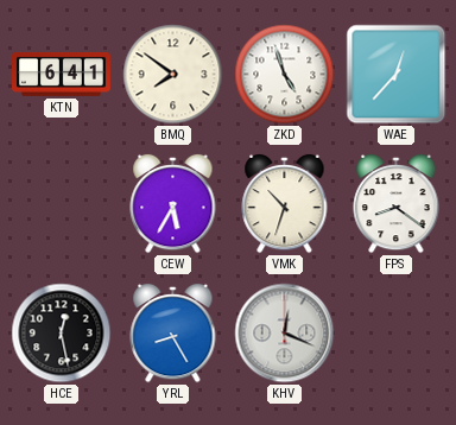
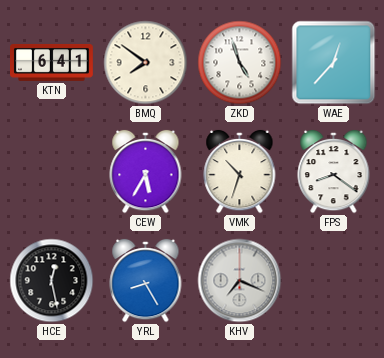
KHV: 12:19 -> 7:19
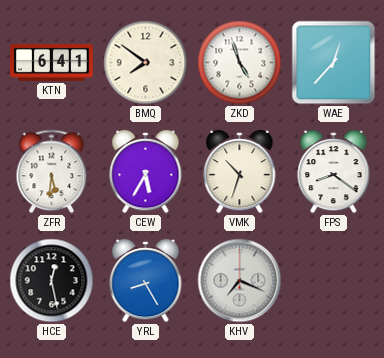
ZFR: none -> 5:31
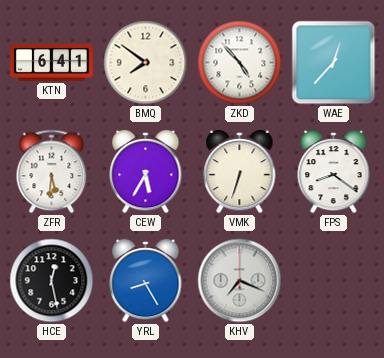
ZKD: 4:57 -> 4:53
VMK: 10:33 -> 6:33
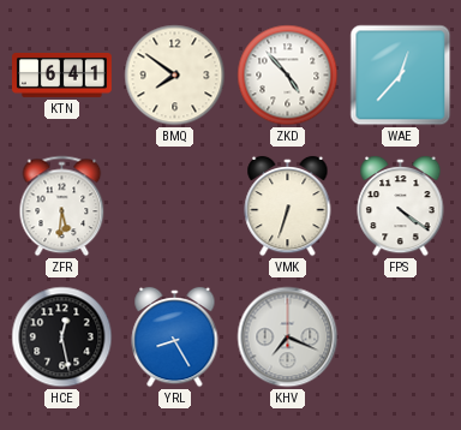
CEW: 5:35 -> none
FPS: 8:21 -> 4:21
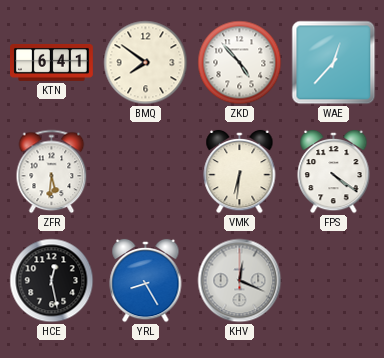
VMK: 6:33 -> 6:31
KHV: 7:19 -> 12:19
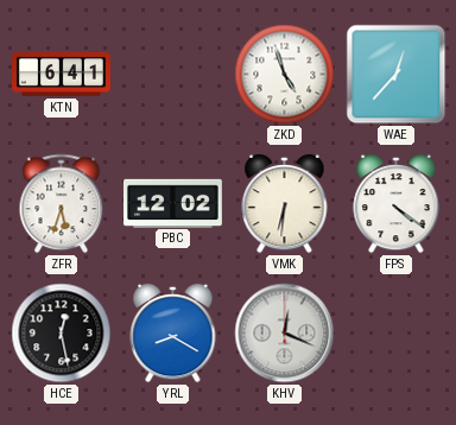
BMQ: 7:51 -> none
ZKD: 4:53 -> 4:57
ZFR: 5:31 -> 5:33
PBC: none -> 12:02
YRL: 8:25 -> 8:20
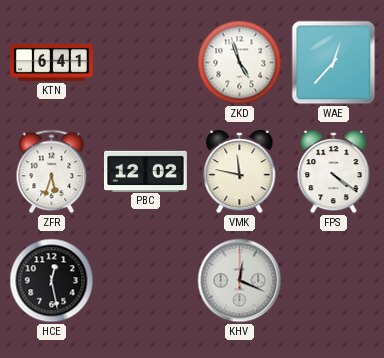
VMK: 6:31 -> 11:47
YRL: 8:20 -> none
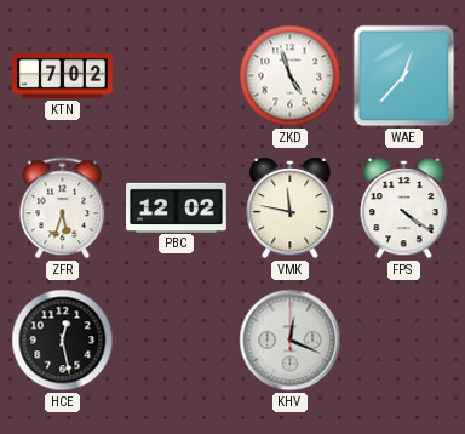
KTN: 6:41 -> 7:02
